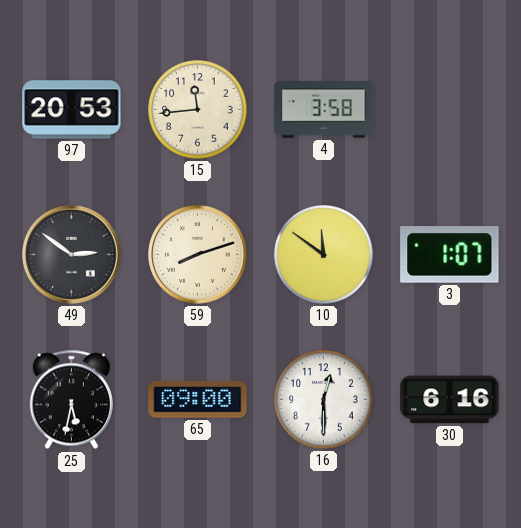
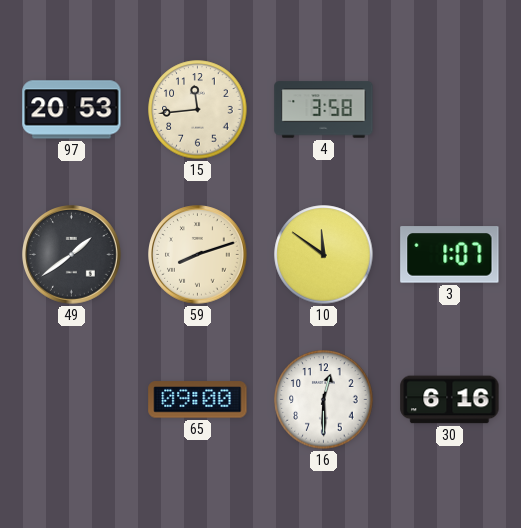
49: 2:51 -> 1:39
25: 5:32 -> none
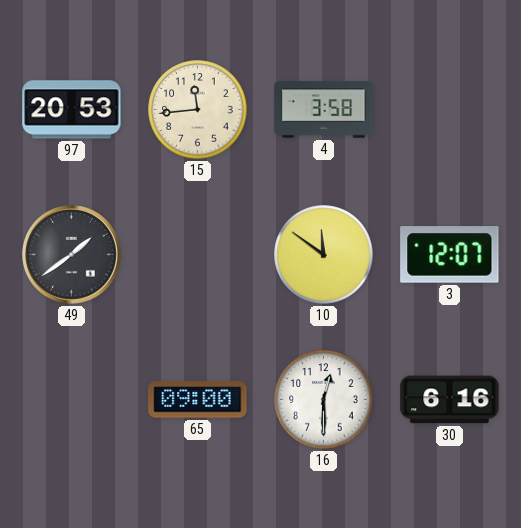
59: 8:12 -> none
3: 1:07 -> 12:07
